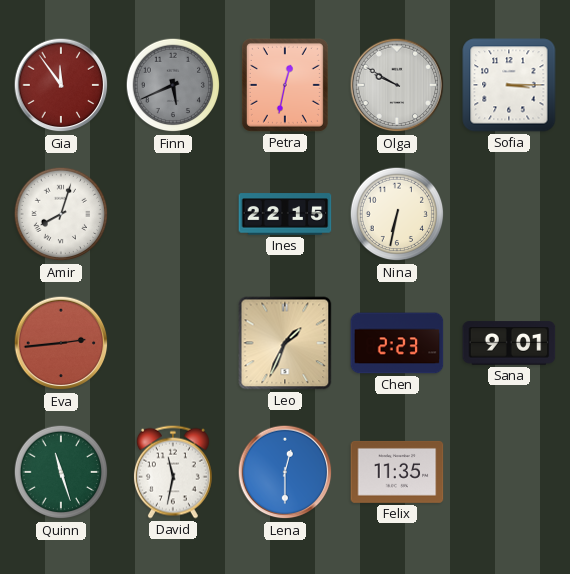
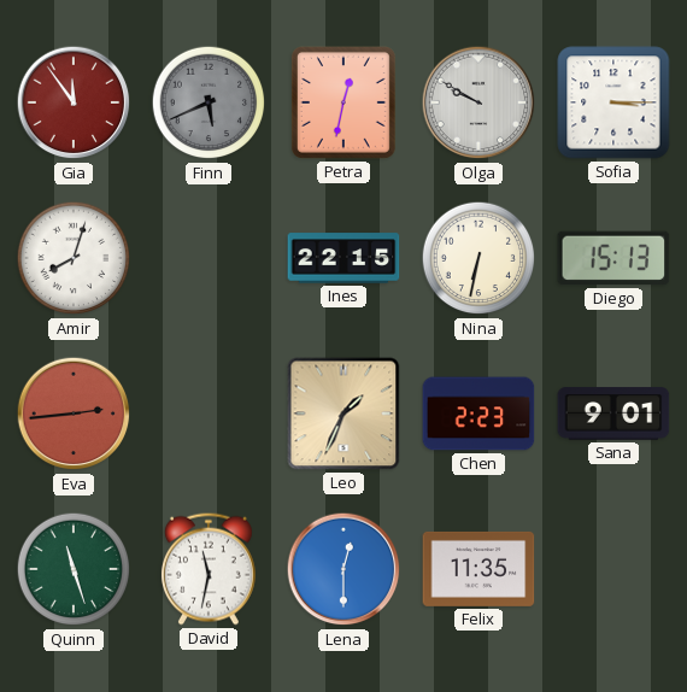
Diego: none -> 15:13
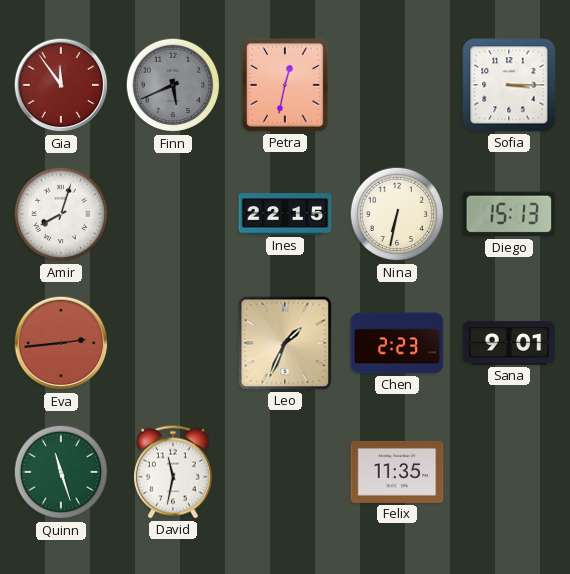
Olga: 9:50 -> none
Lena: 12:30 -> none
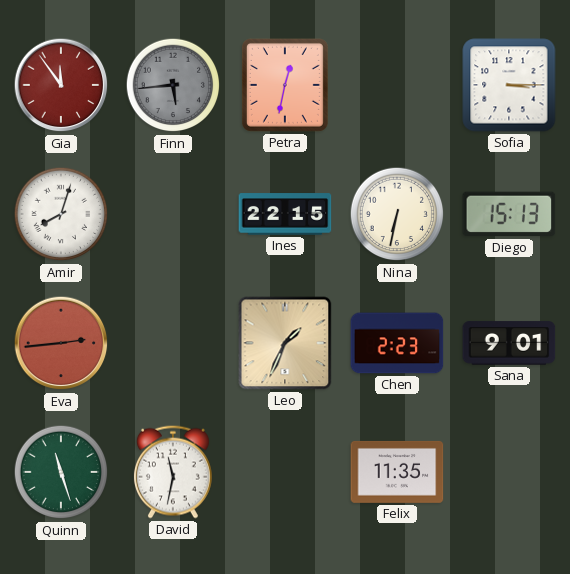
Finn: 5:41 -> 5:44
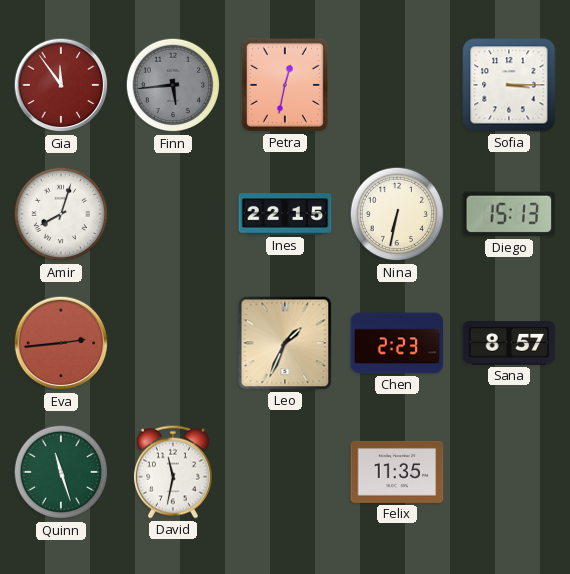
Sana: 9:01 -> 8:57
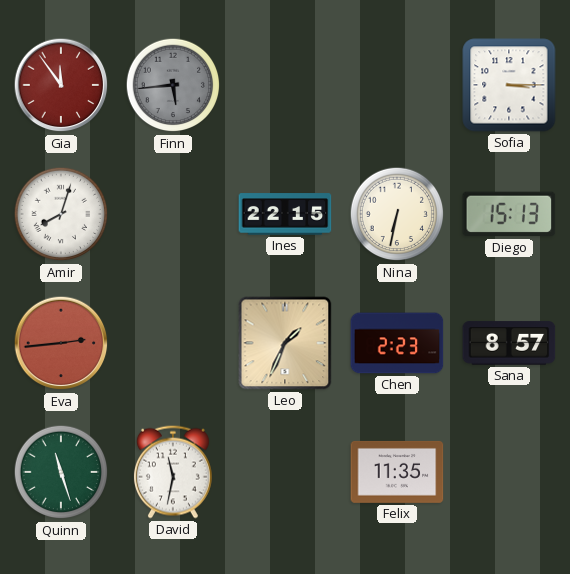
Petra: 12:32 -> none
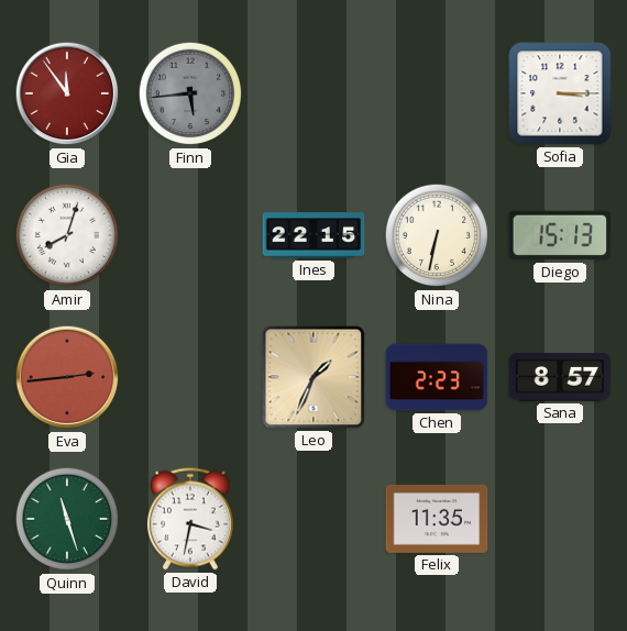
David: 11:32 -> 3:32
